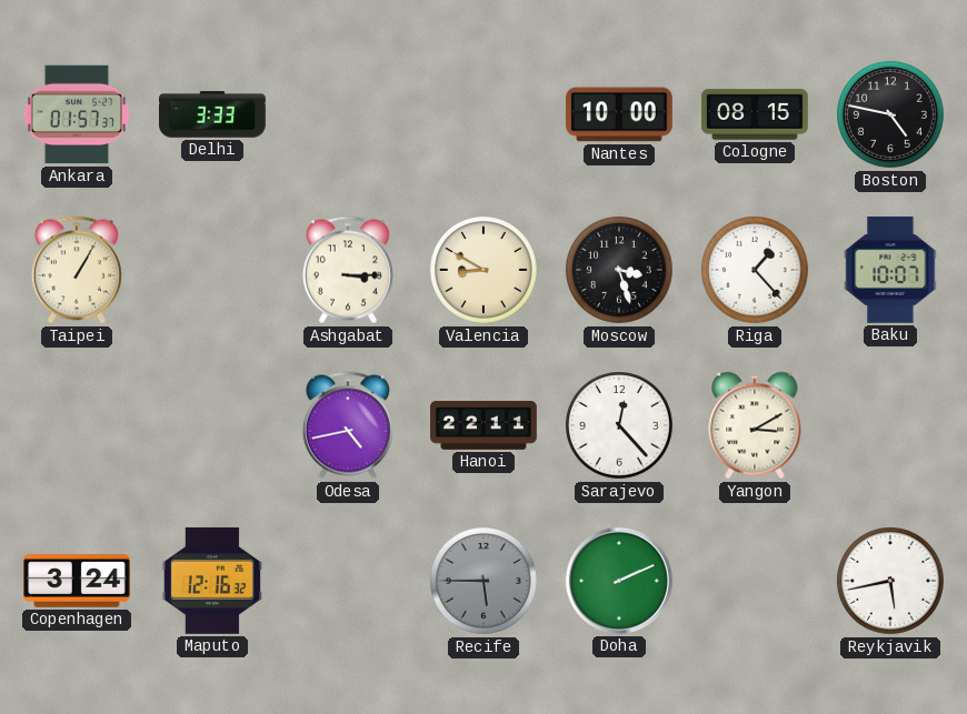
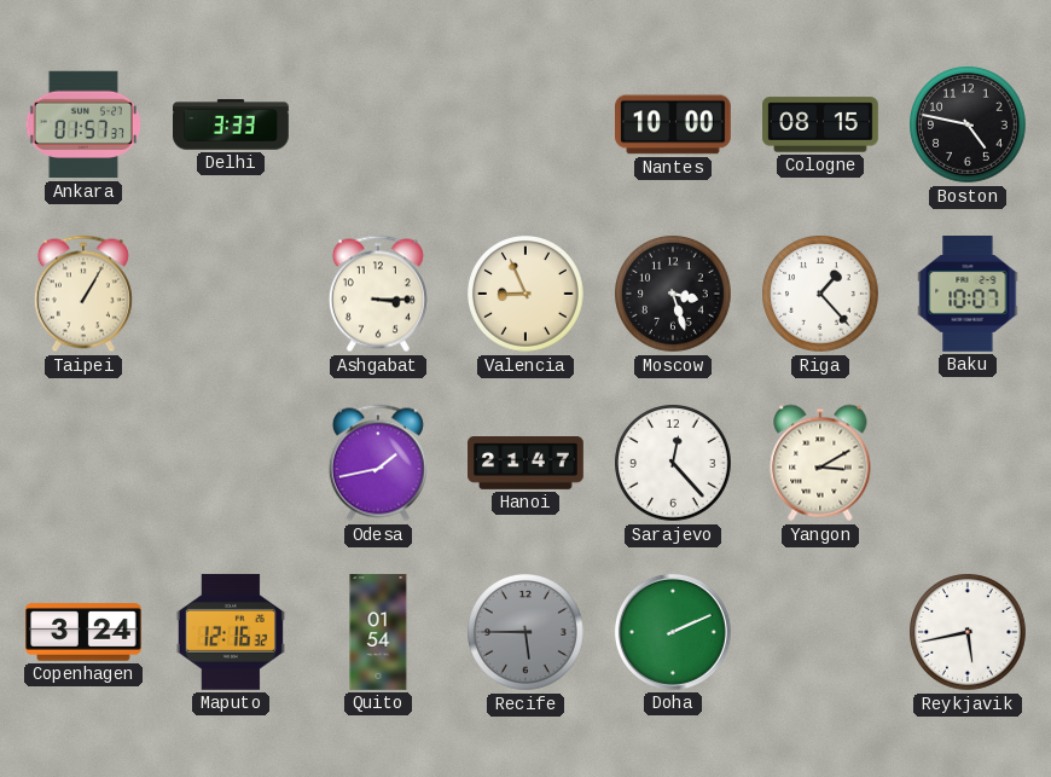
Valencia: 8:50 -> 8:56
Odesa: 4:43 -> 1:43
Hanoi: 22:11 -> 21:47
Quito: none -> 01:54
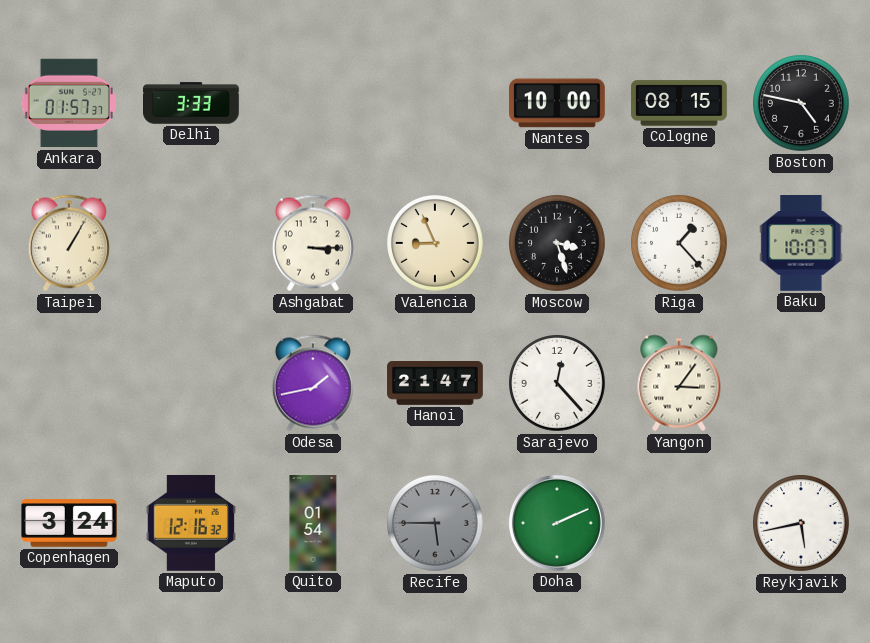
Yangon: 3:10 -> 3:06
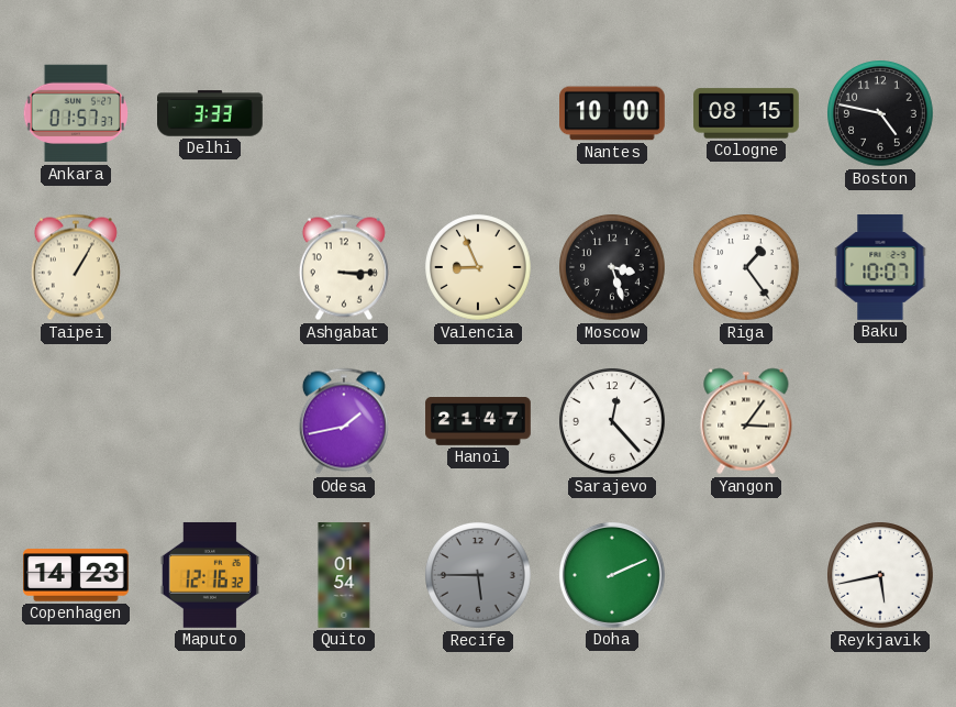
Riga: 1:23 -> 1:24
Copenhagen: 3:24 -> 14:23
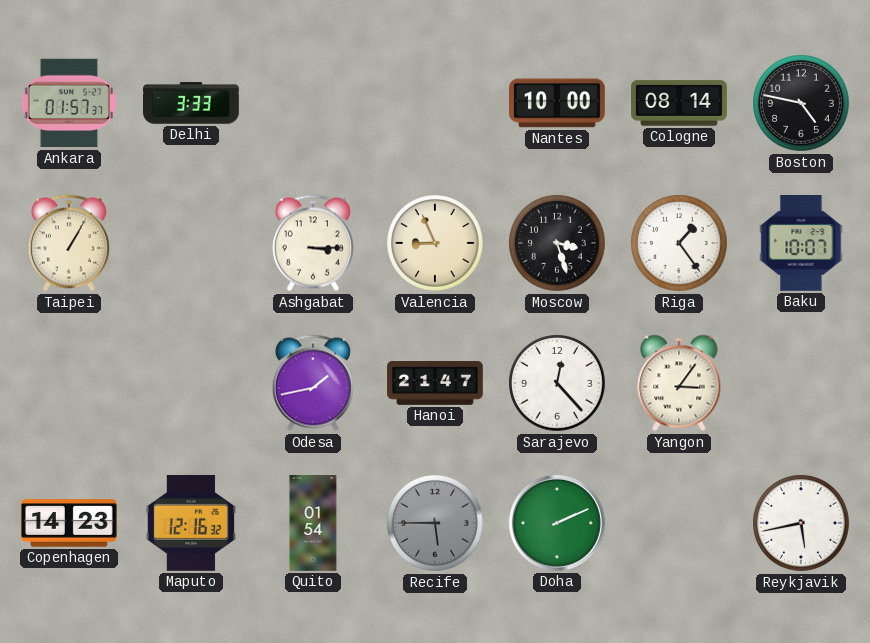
Cologne: 08:15 -> 08:14
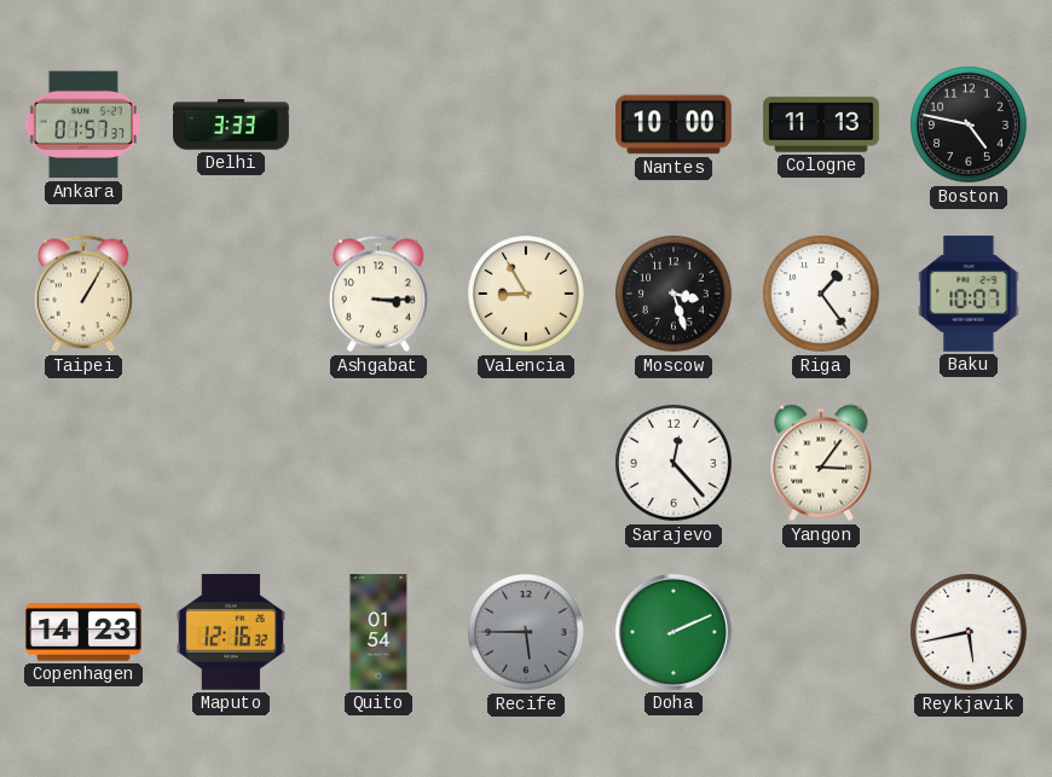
Cologne: 08:14 -> 11:13
Valencia: 8:56 -> 8:55
Odesa: 1:43 -> none
Hanoi: 21:47 -> none
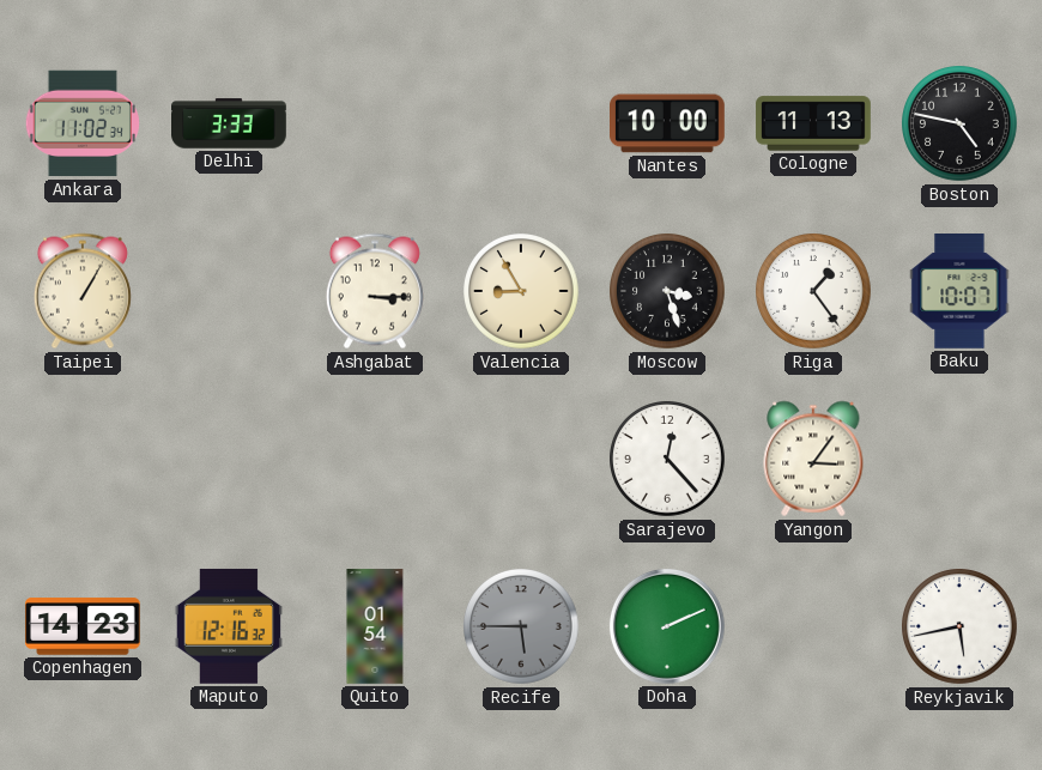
Ankara: 01:57 -> 11:02
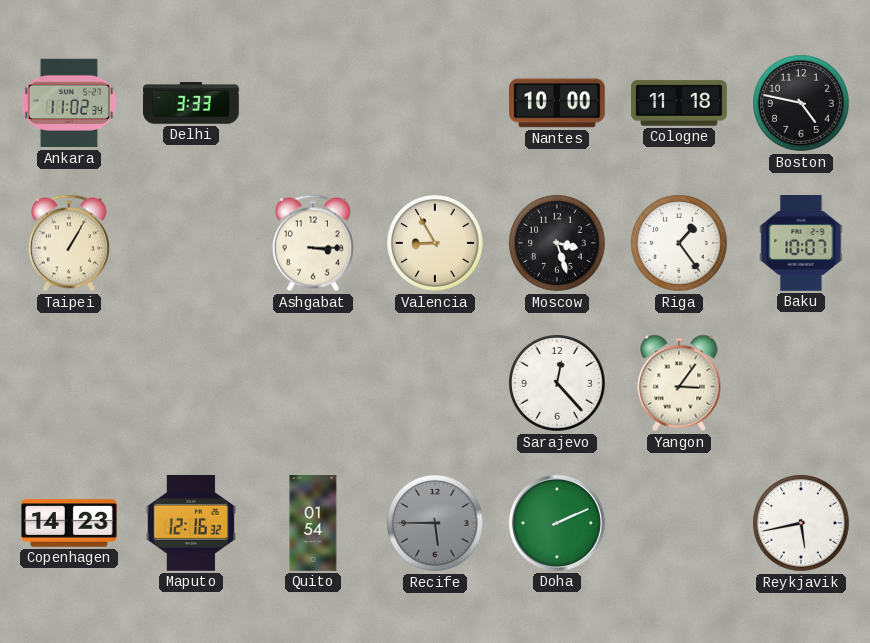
Cologne: 11:13 -> 11:18
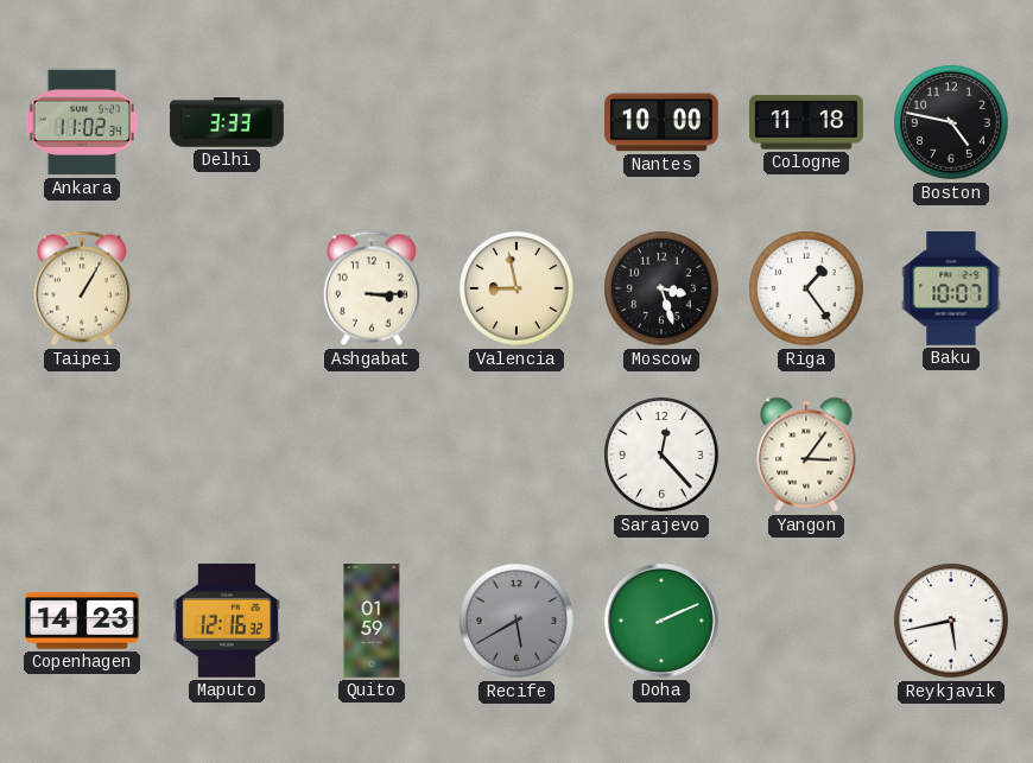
Valencia: 8:55 -> 8:58
Quito: 01:54 -> 01:59
Recife: 5:45 -> 5:40
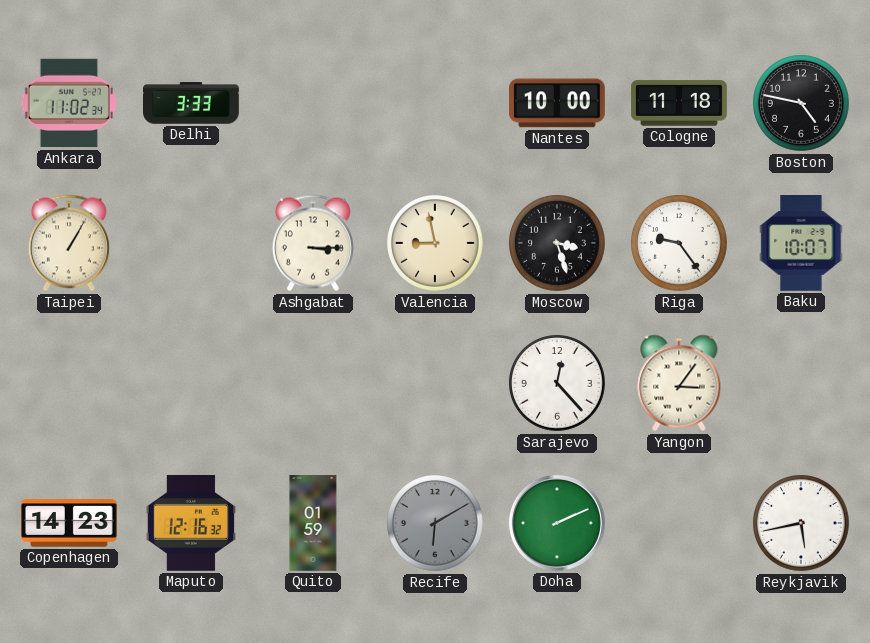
Riga: 1:24 -> 9:24
Recife: 5:40 -> 6:10
